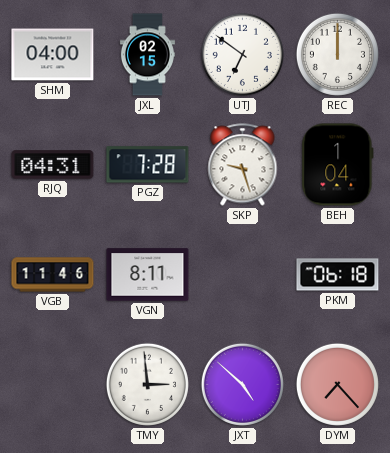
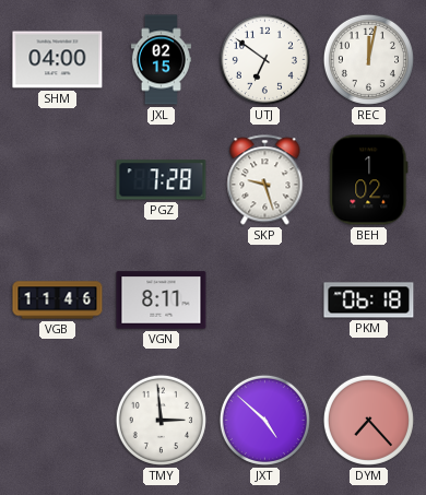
REC: 12:00 -> 12:02
RJQ: 04:31 -> none
BEH: 1:04 -> 1:02
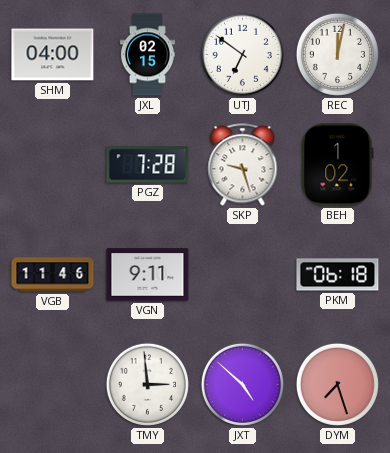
VGN: 8:11 -> 9:11
DYM: 7:23 -> 7:27
